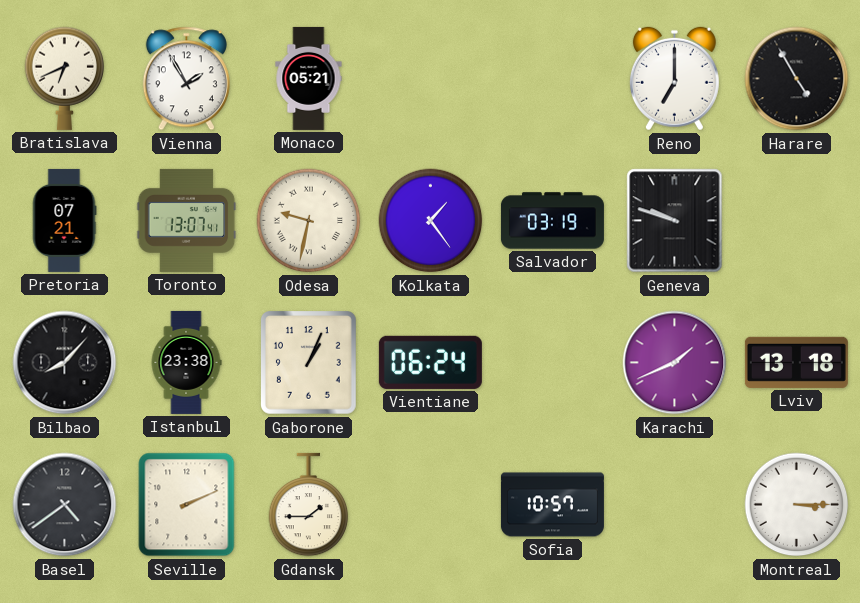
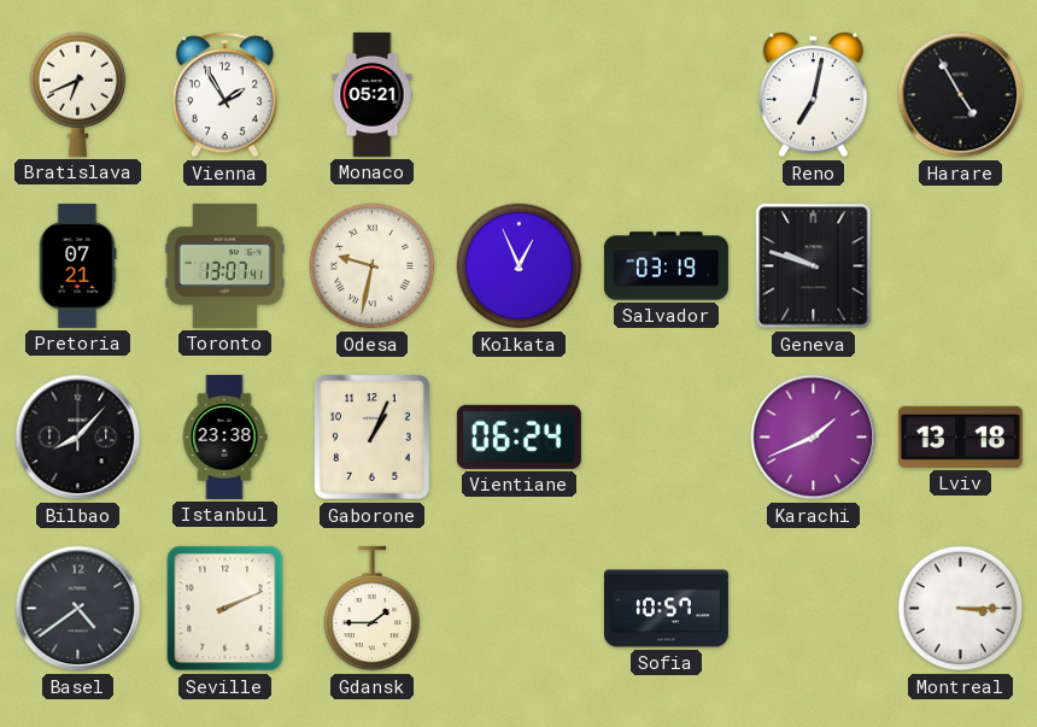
Reno: 7:00 -> 7:02
Kolkata: 1:24 -> 12:56
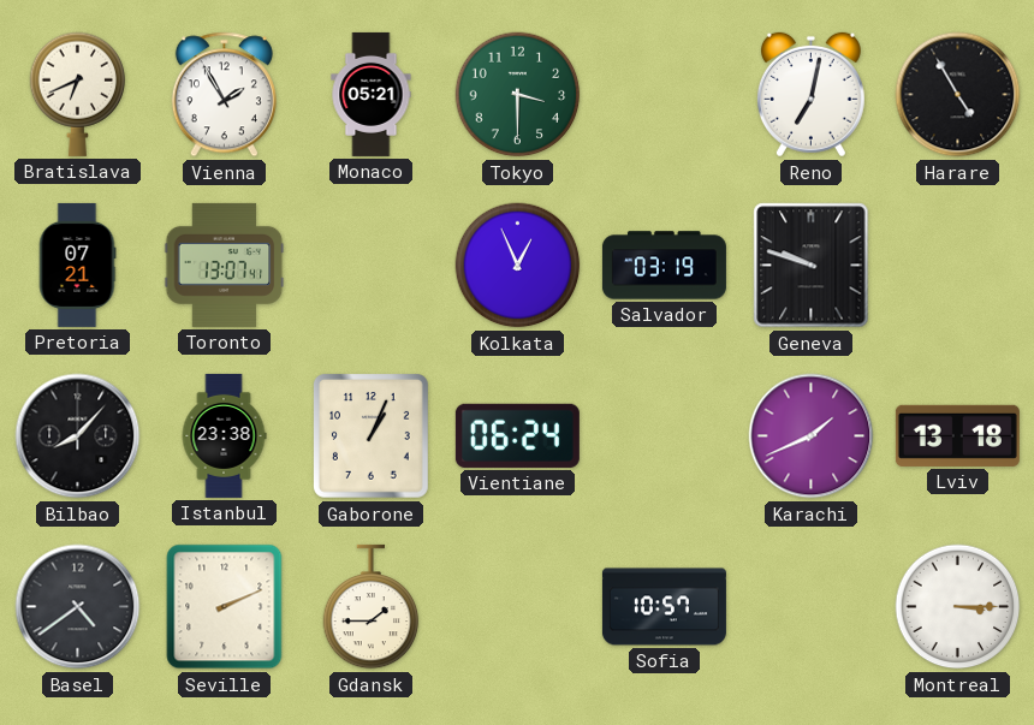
Tokyo: none -> 3:30
Odesa: 9:32 -> none
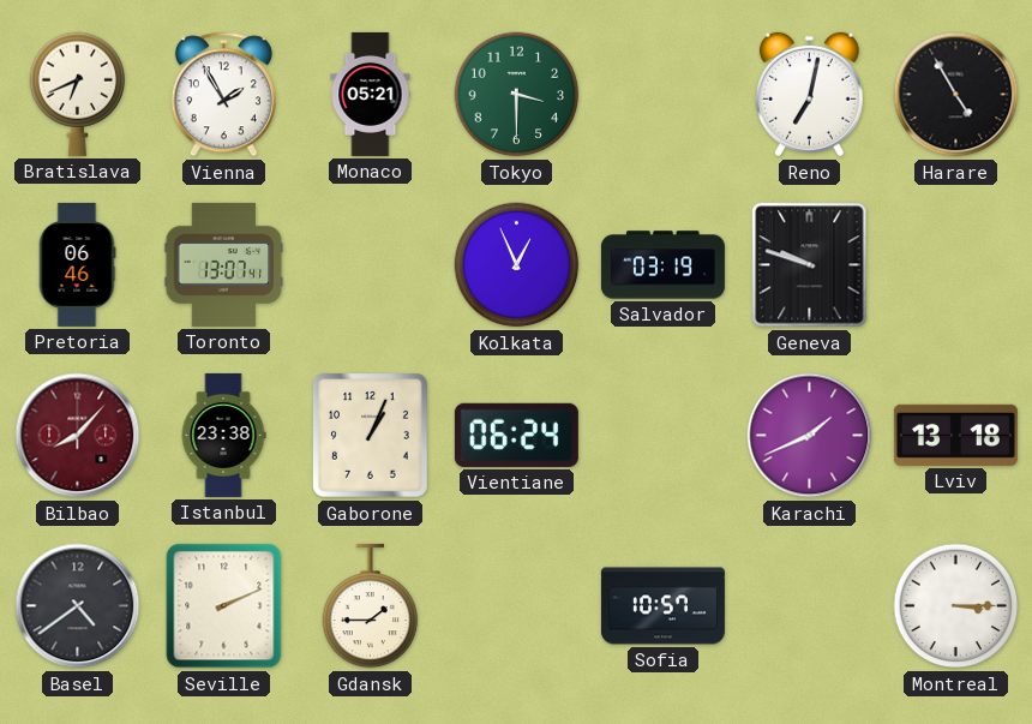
Pretoria: 07:21 -> 06:46
Bilbao dial: black -> burgundy
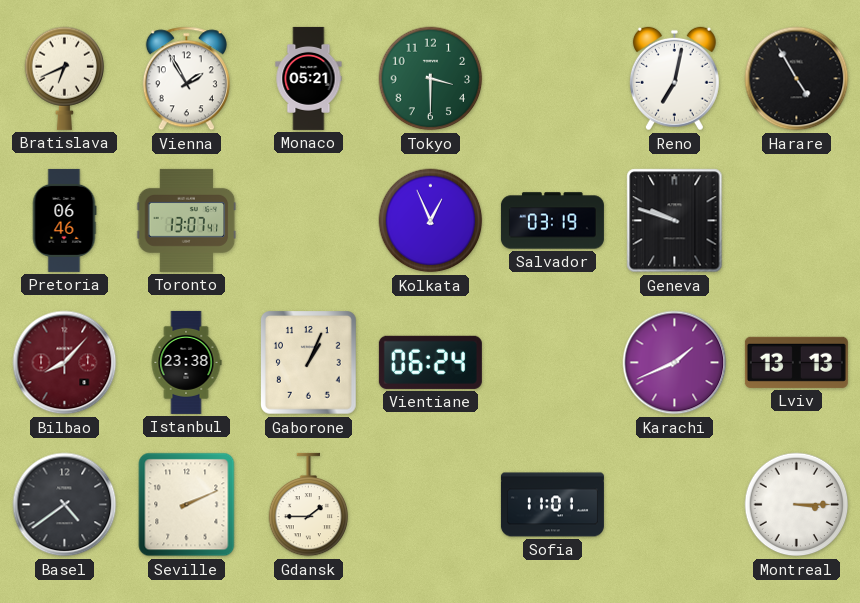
Lviv: 13:18 -> 13:13
Sofia: 10:57 -> 11:01
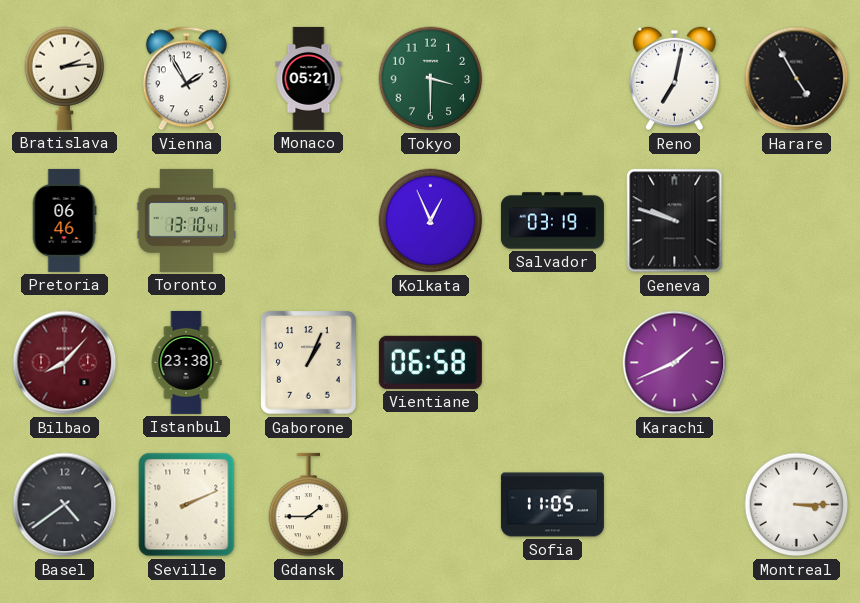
Bratislava: 6:41 -> 2:14
Toronto: 13:07 -> 13:10
Vientiane: 06:24 -> 06:58
Lviv: 13:13 -> none
Sofia: 11:01 -> 11:05
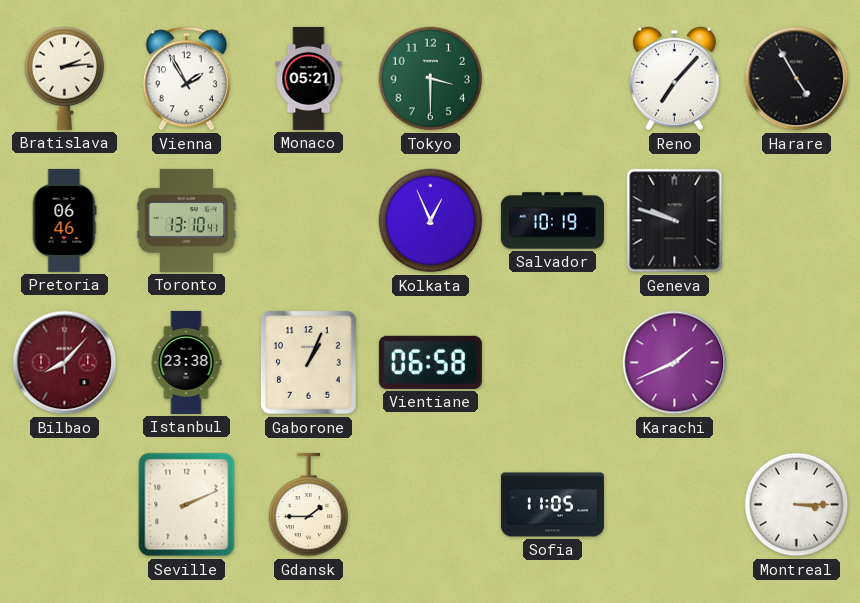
Reno: 7:02 -> 7:07
Salvador: 03:19 -> 10:19
Basel: 4:39 -> none
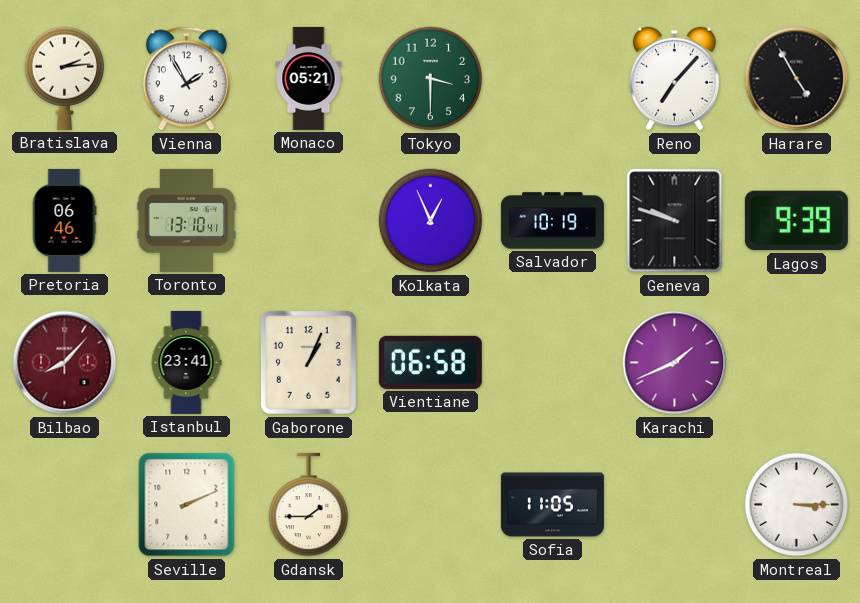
Lagos: none -> 9:39
Istanbul: 23:38 -> 23:41
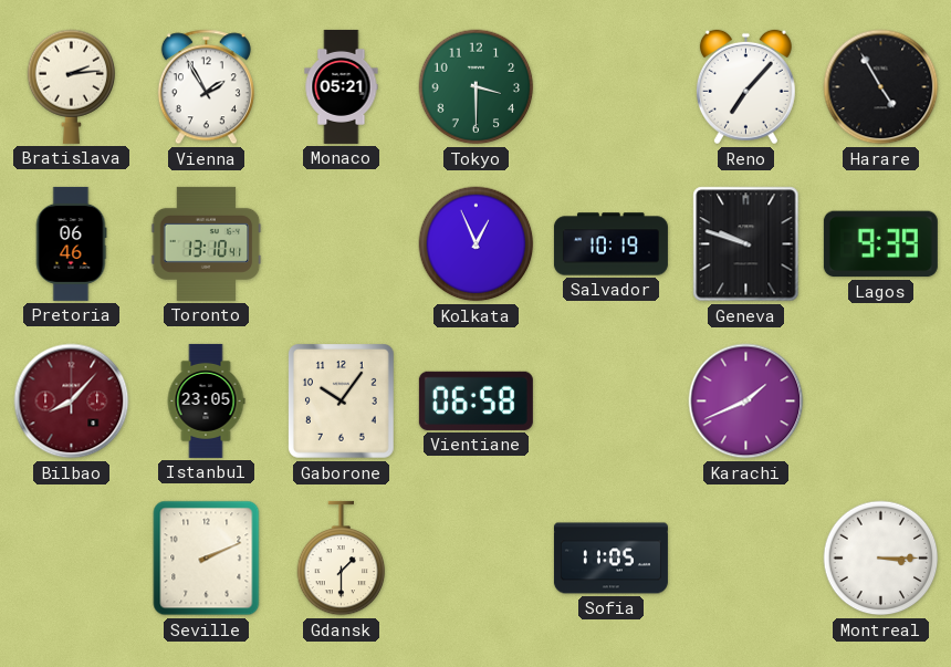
Istanbul: 23:41 -> 23:05
Gaborone: 1:04 -> 10:06
Gdansk: 1:45 -> 1:30
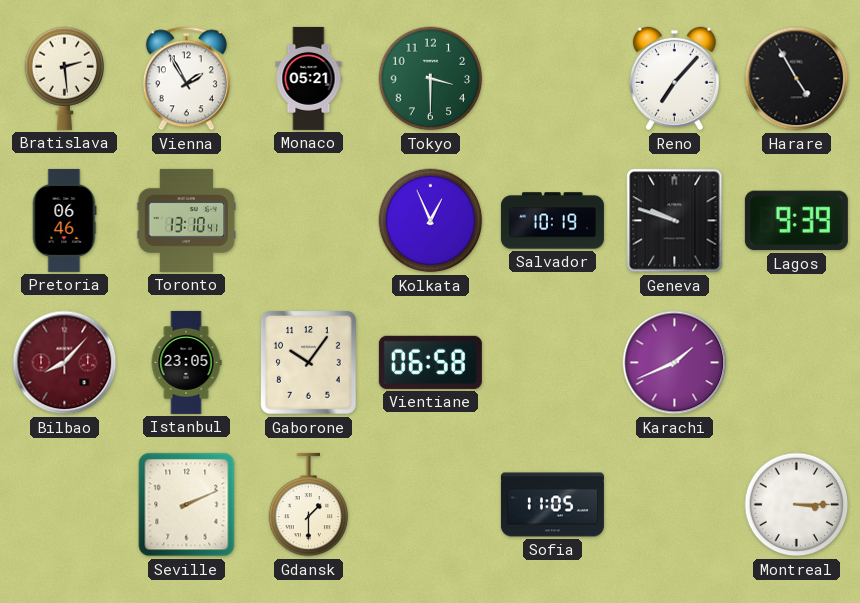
Bratislava: 2:14 -> 2:29
